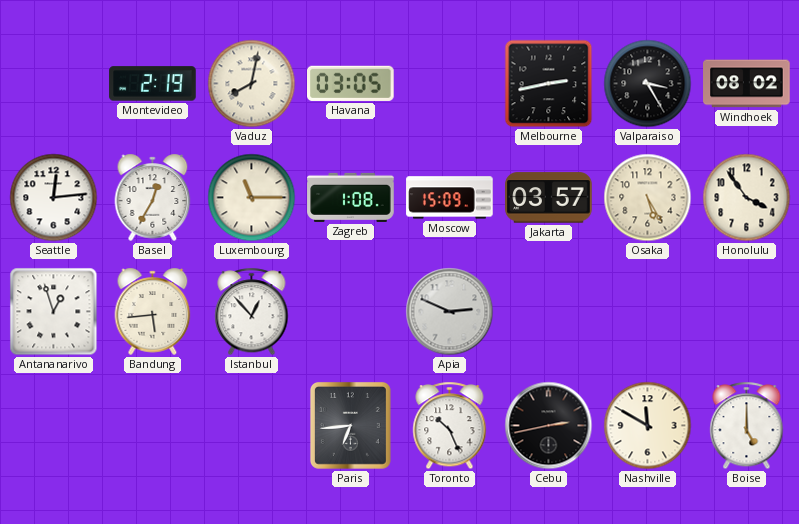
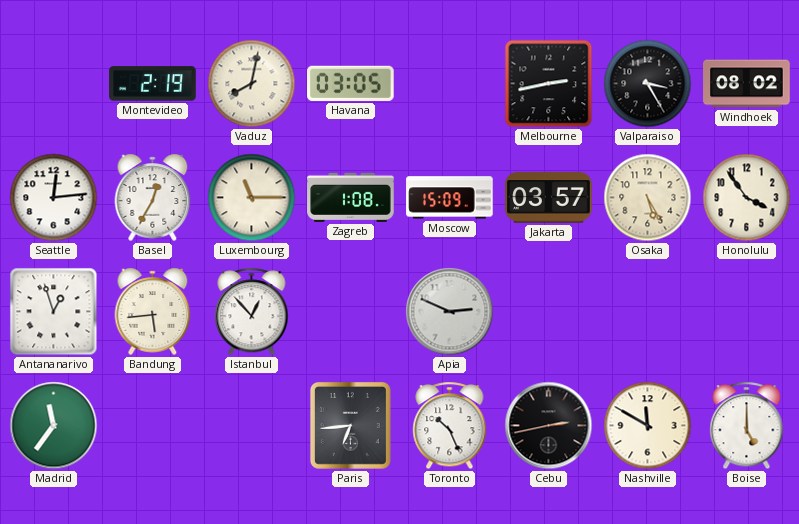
Madrid: none -> 11:36
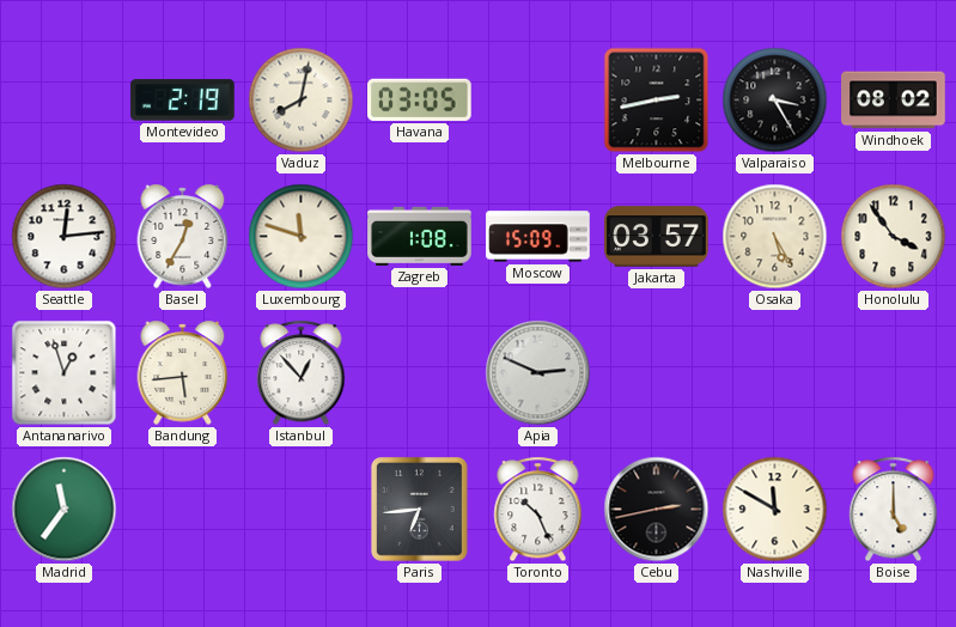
Luxembourg: 11:15 -> 11:48
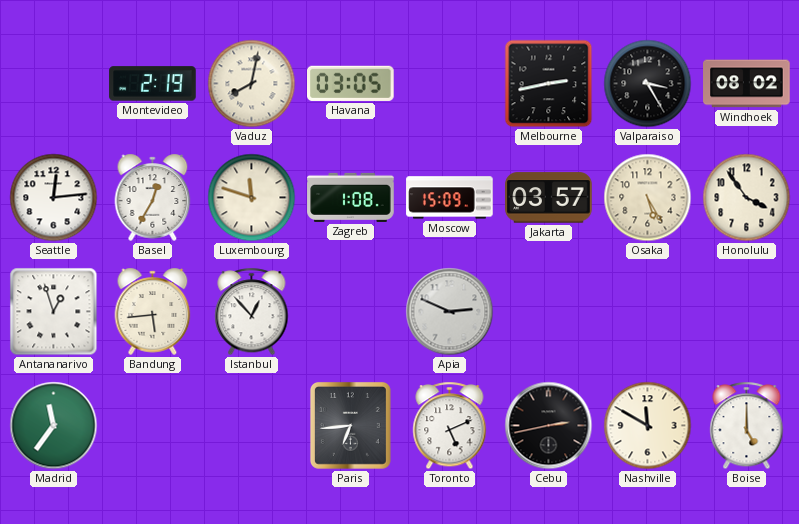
Toronto: 10:26 -> 5:11
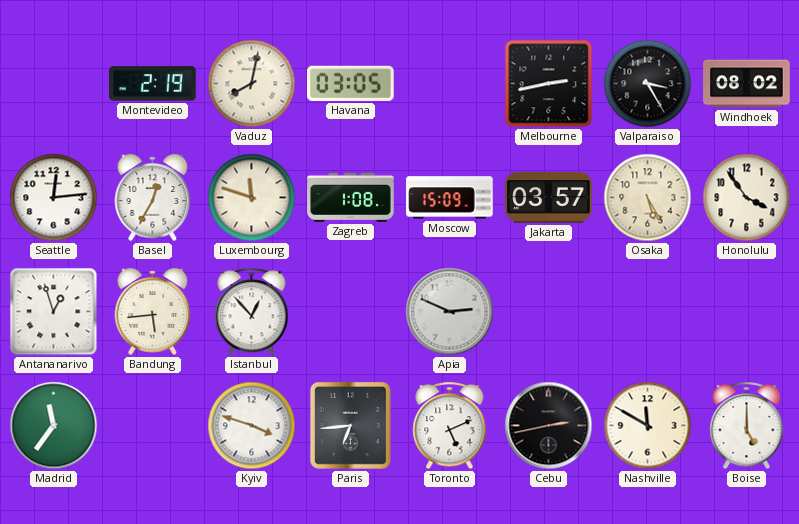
Kyiv: none -> 3:48
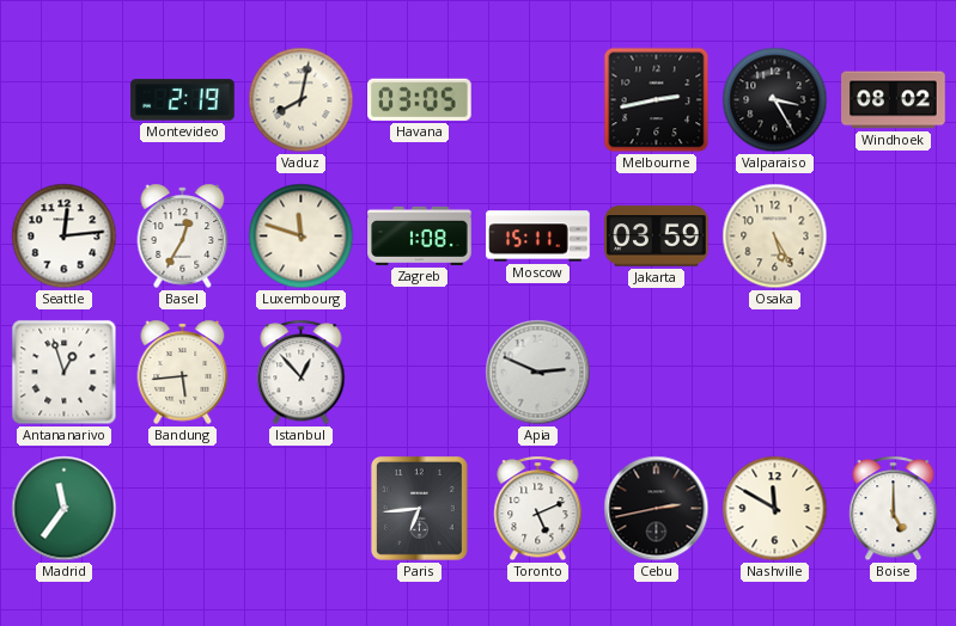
Moscow: 15:09 -> 15:11
Jakarta: 03:57 -> 03:59
Honolulu: 3:54 -> none
Kyiv: 3:48 -> none
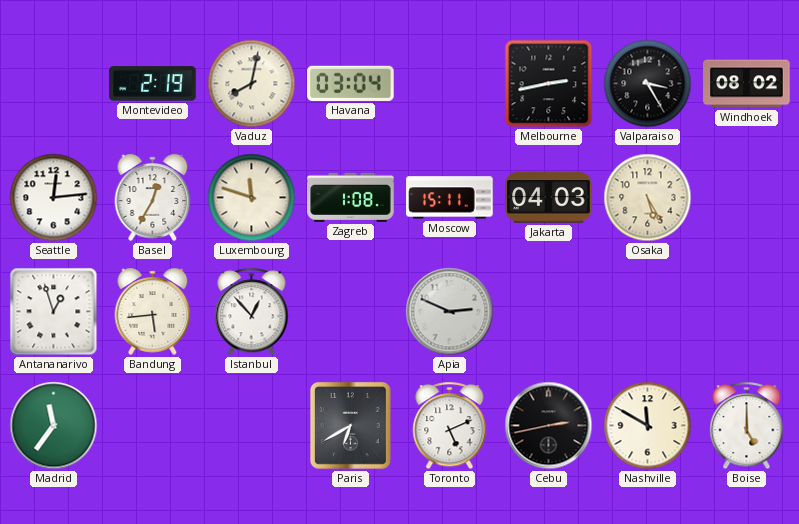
Havana: 03:05 -> 03:04
Jakarta: 03:59 -> 04:03
Paris: 6:44 -> 6:40
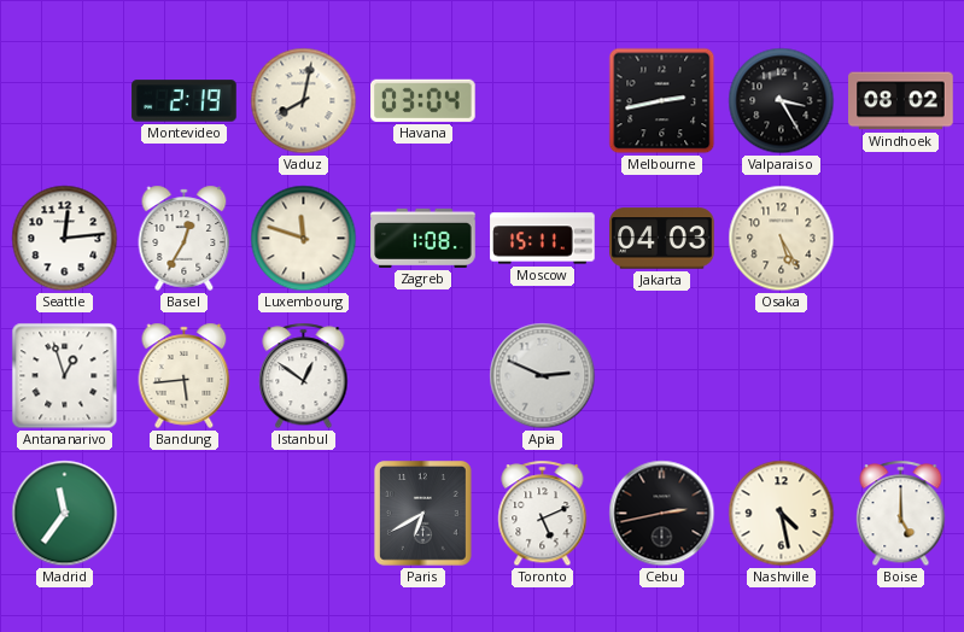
Istanbul: 12:53 -> 12:51
Nashville: 11:50 -> 4:28
